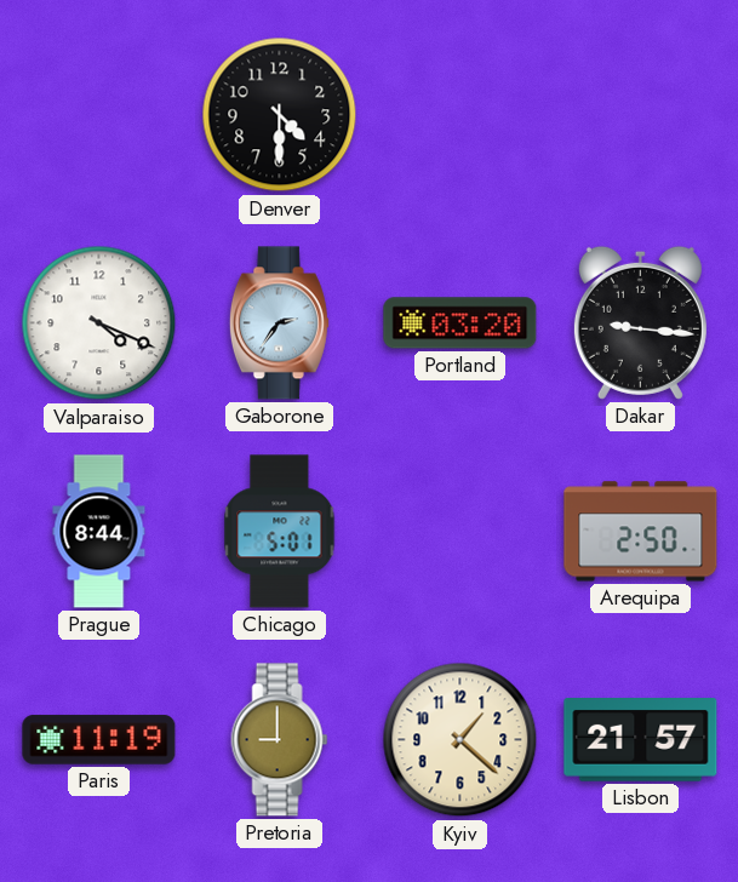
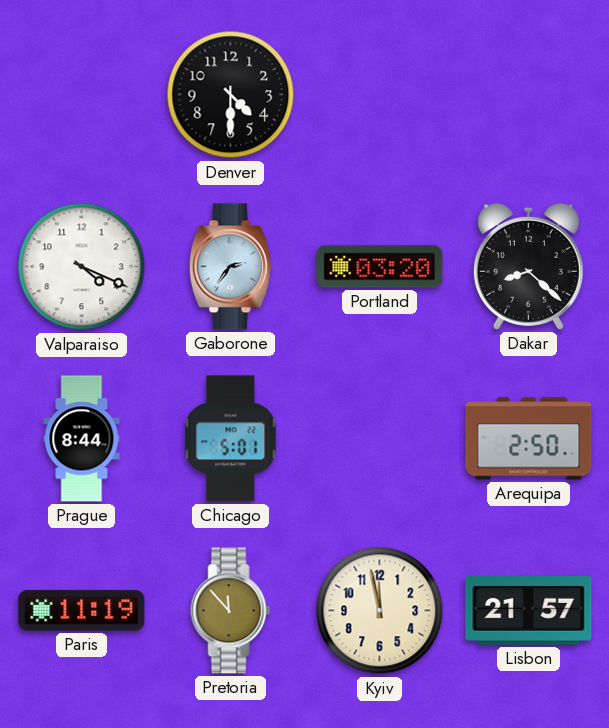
Dakar: 9:16 -> 8:22
Pretoria: 9:00 -> 11:53
Kyiv: 1:22 -> 11:58
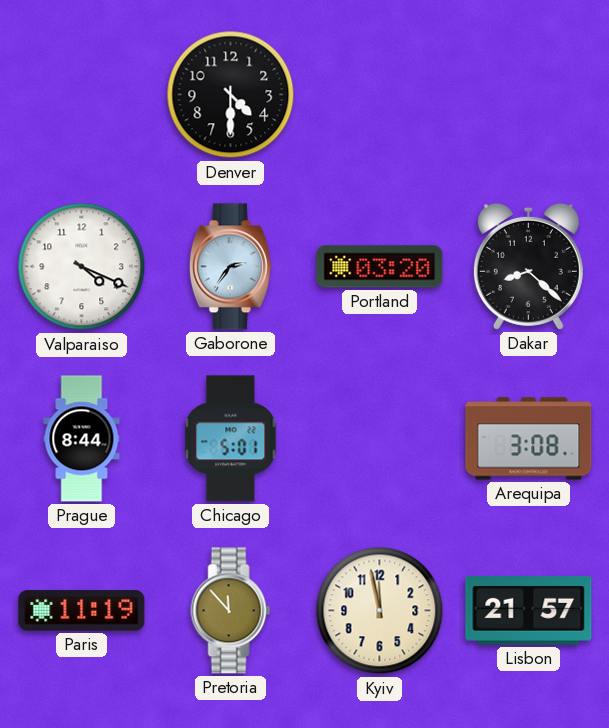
Arequipa: 2:50 -> 3:08
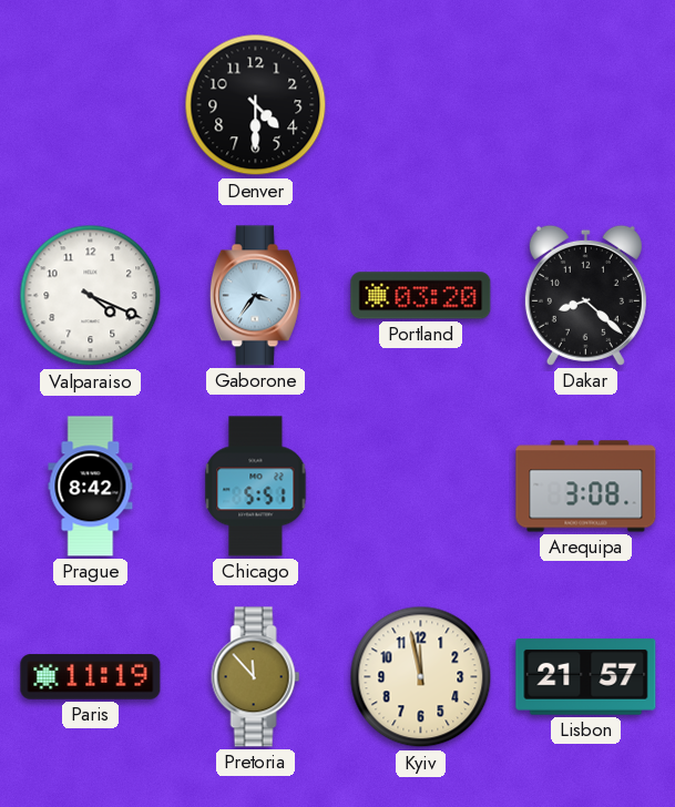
Gaborone: 2:36 -> 3:36
Prague: 8:44 -> 8:42
Chicago: 5:01 -> 5:51
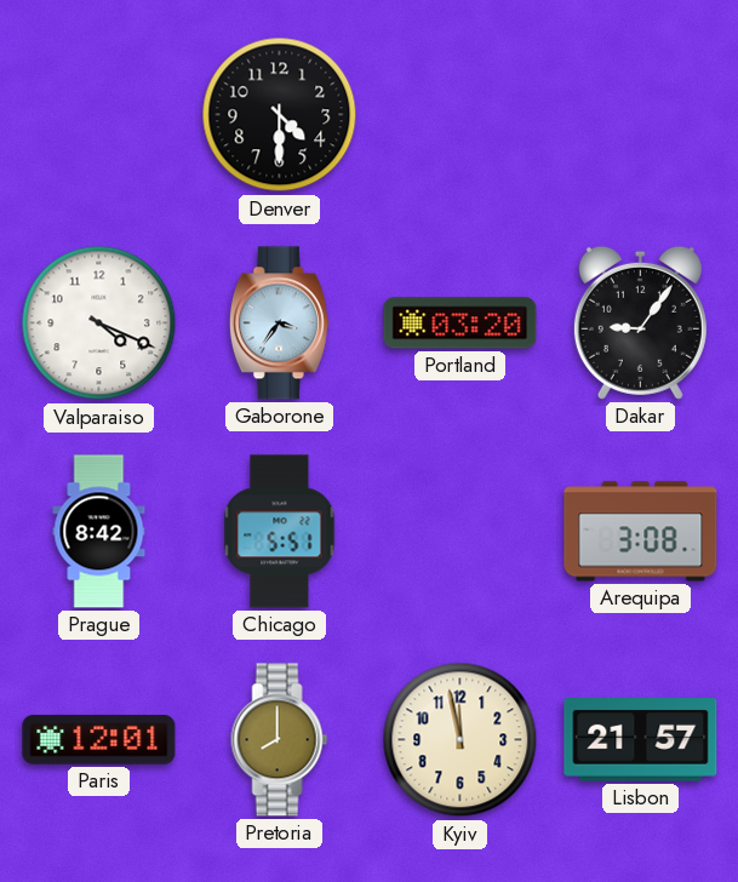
Dakar: 8:22 -> 9:06
Paris: 11:19 -> 12:01
Pretoria: 11:53 -> 8:00
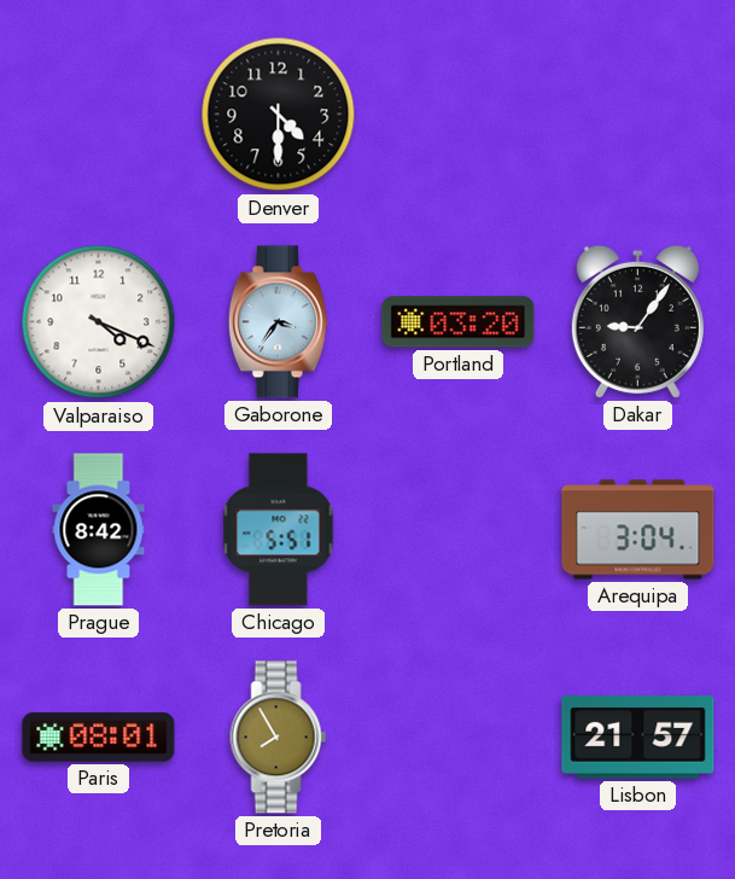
Arequipa: 3:08 -> 3:04
Paris: 12:01 -> 08:01
Pretoria: 8:00 -> 7:55
Kyiv: 11:58 -> none
